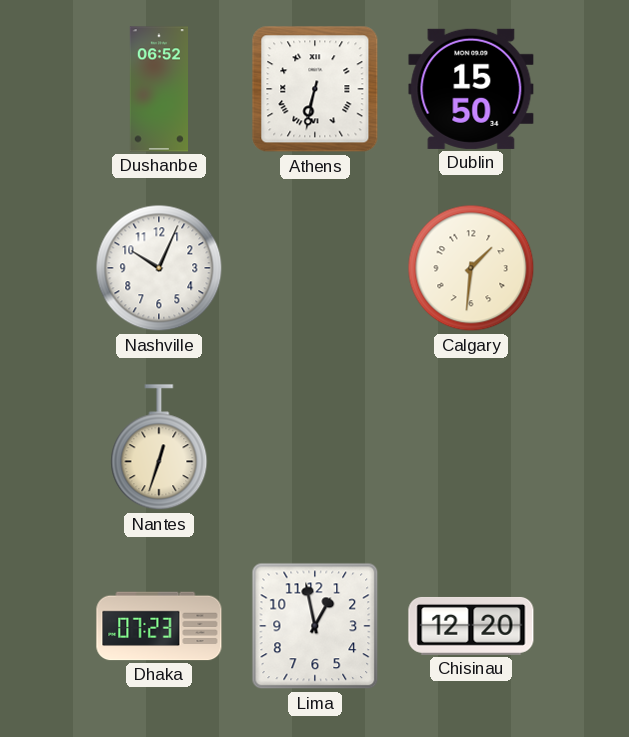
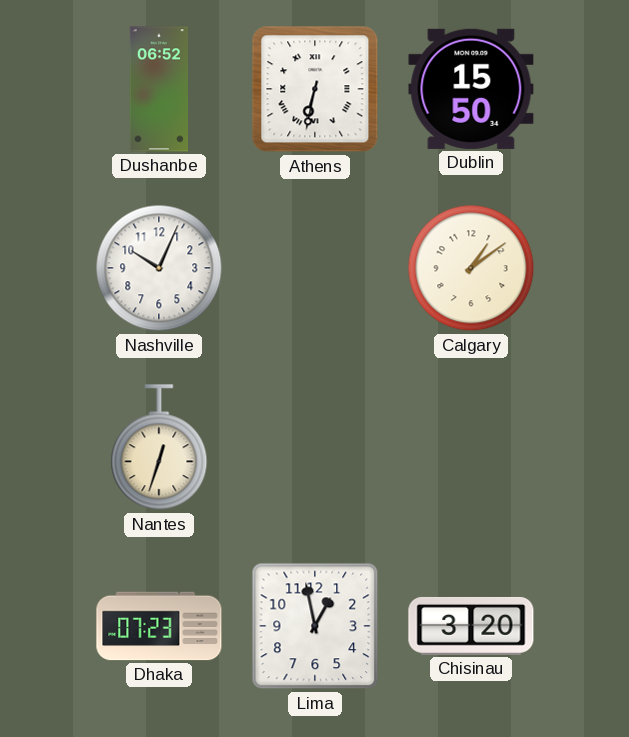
Calgary: 1:31 -> 1:09
Chisinau: 12:20 -> 3:20
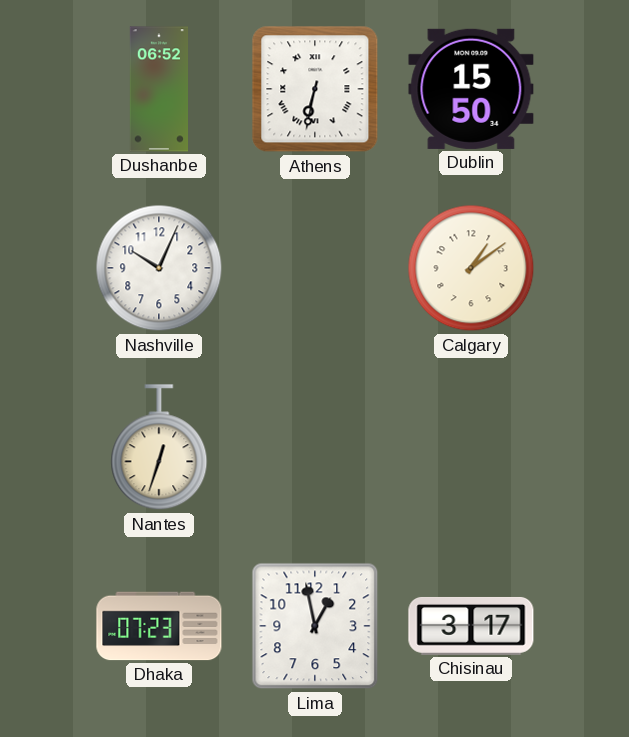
Chisinau: 3:20 -> 3:17
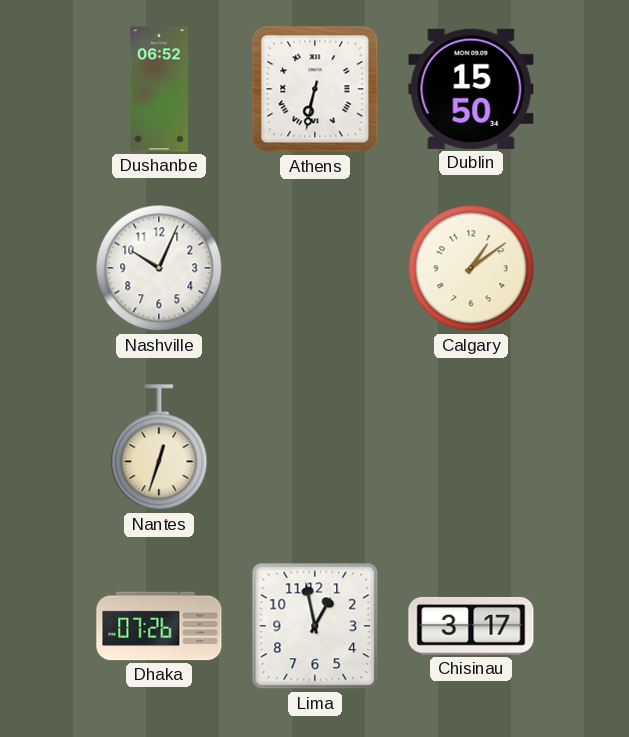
Dhaka: 07:23 -> 07:26
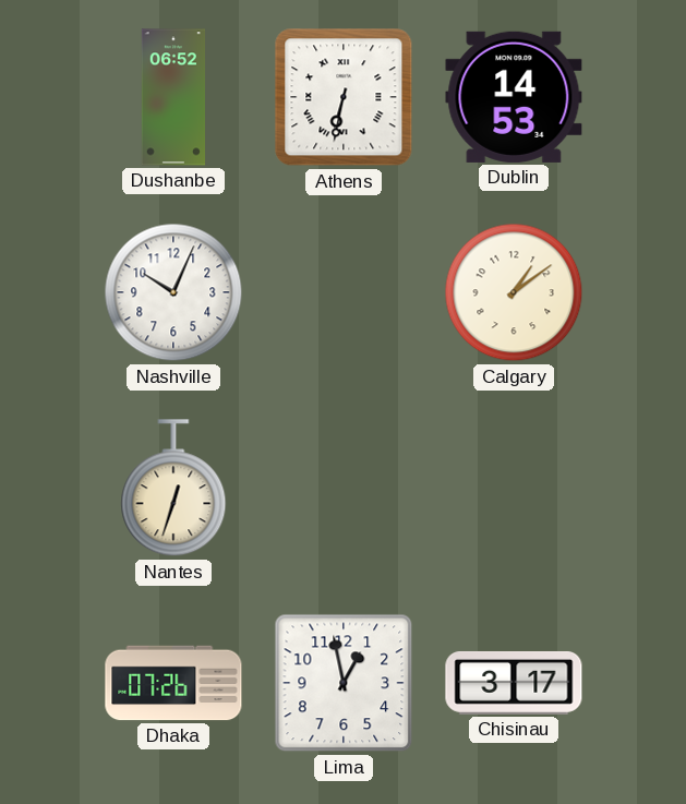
Dublin: 15:50 -> 14:53
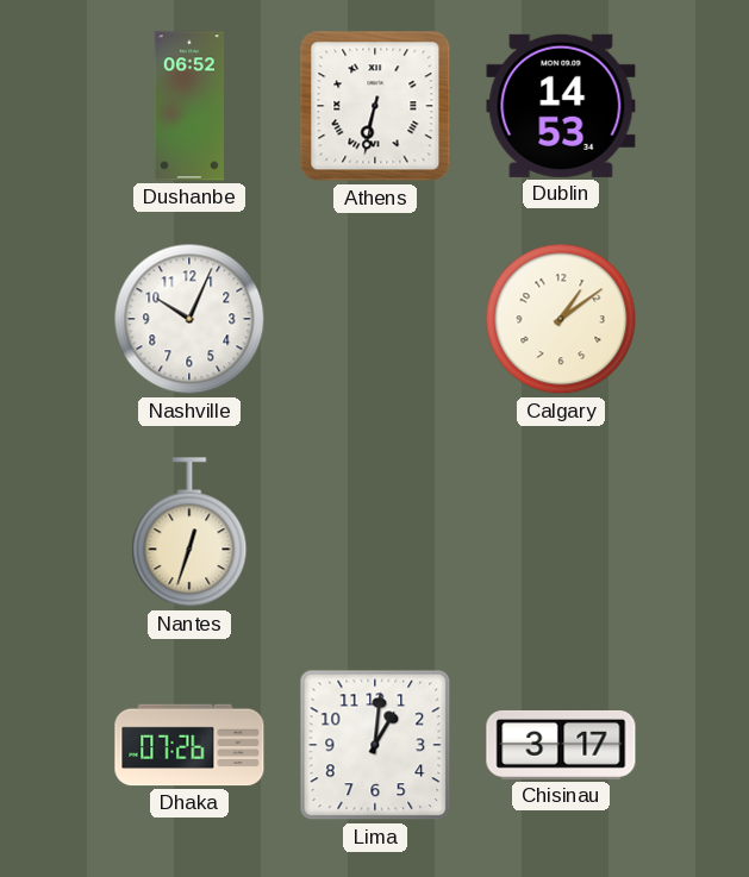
Lima: 12:58 -> 1:01
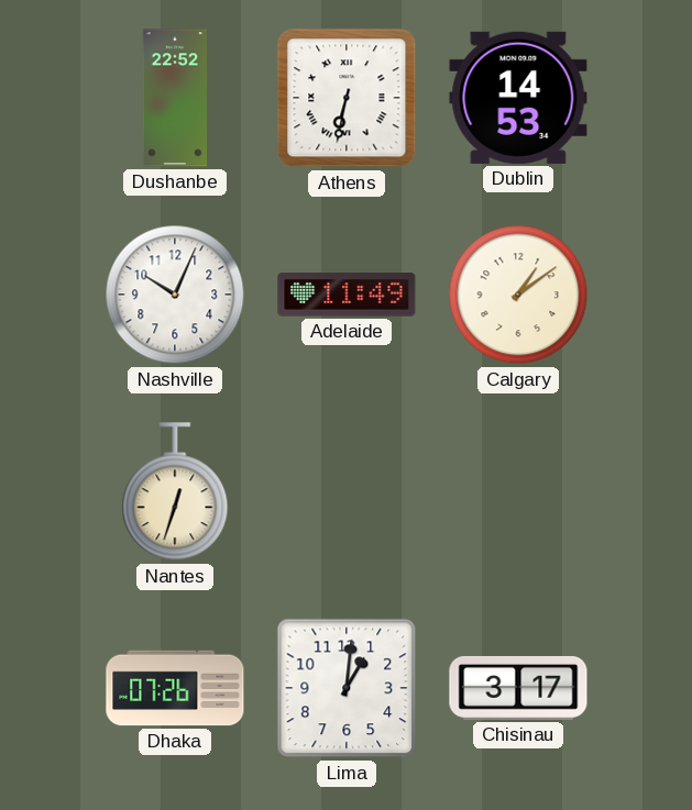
Dushanbe: 06:52 -> 22:52
Adelaide: none -> 11:49
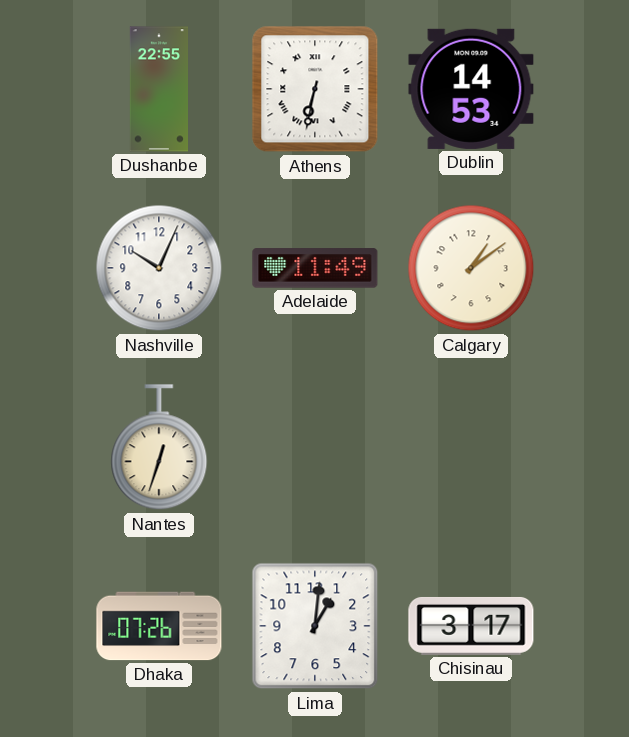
Dushanbe: 22:52 -> 22:55
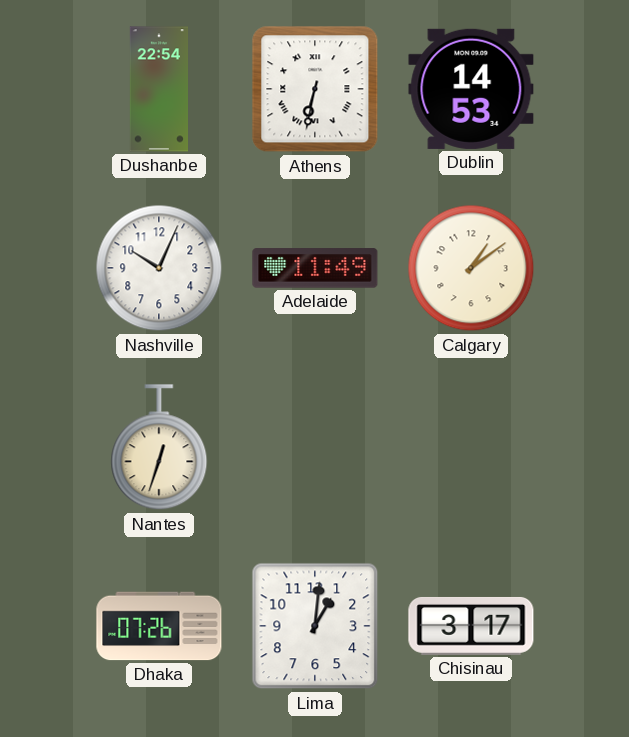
Dushanbe: 22:55 -> 22:54
